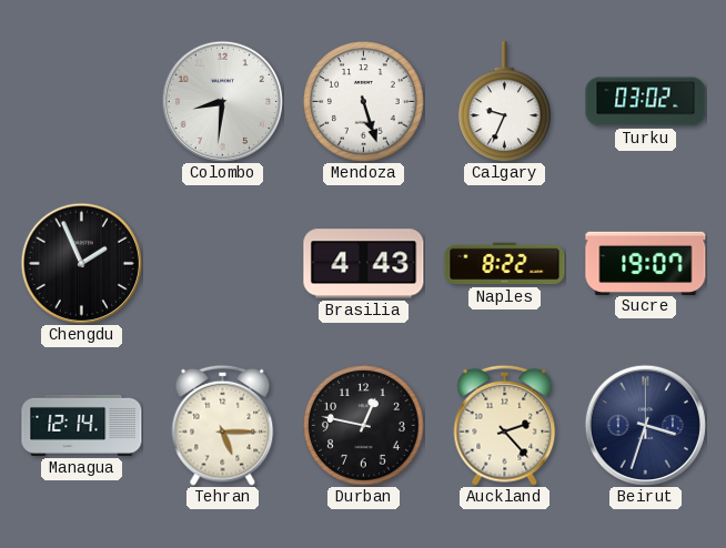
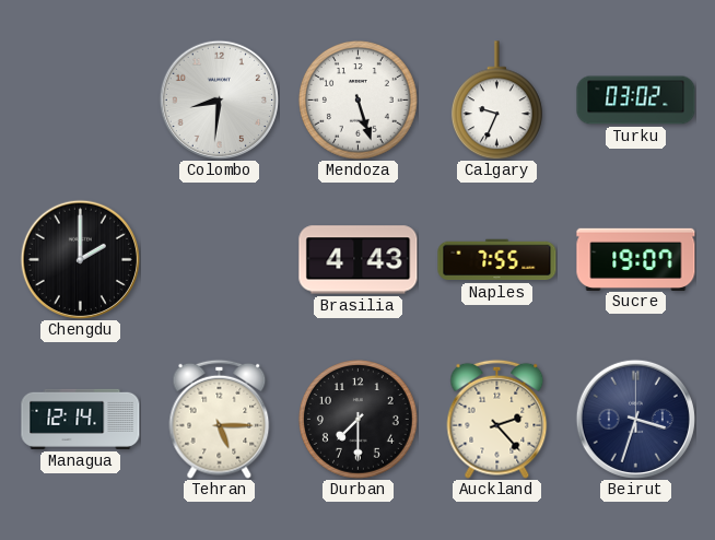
Chengdu: 1:56 -> 2:00
Naples: 8:22 -> 7:55
Durban: 12:47 -> 7:30
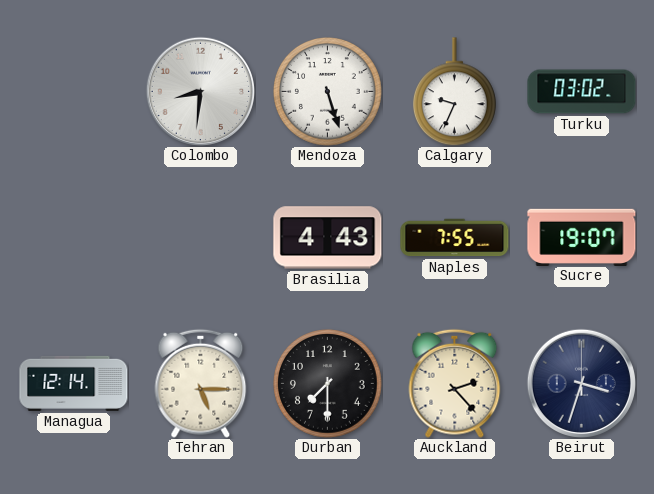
Chengdu: 2:00 -> none
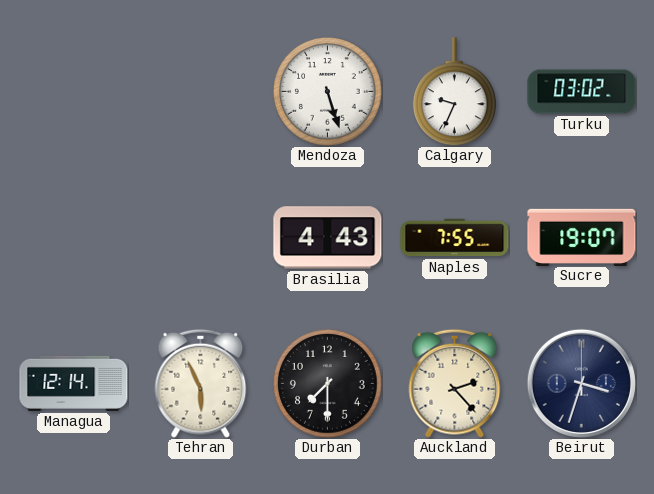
Colombo: 8:31 -> none
Tehran: 5:15 -> 5:56
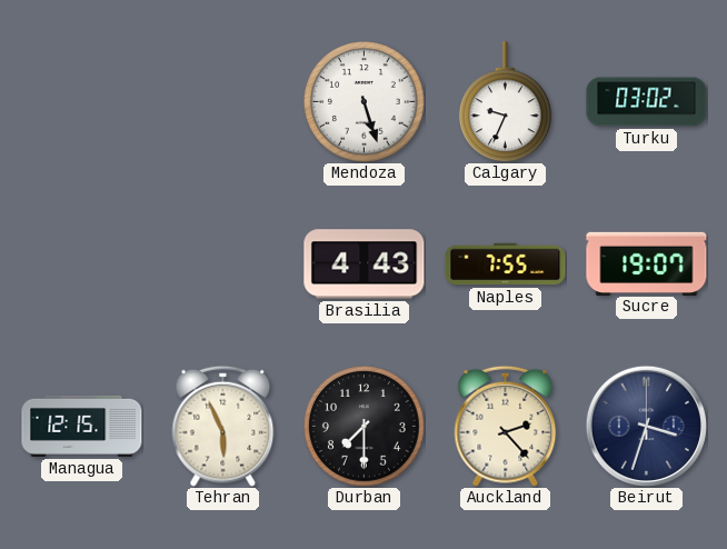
Managua: 12:14 -> 12:15
